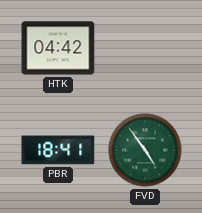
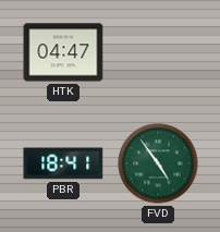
HTK: 04:42 -> 04:47
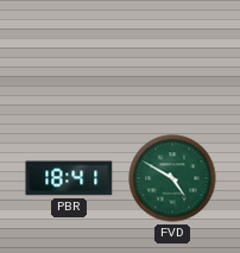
HTK: 04:47 -> none
FVD: 4:54 -> 4:50
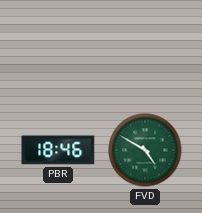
PBR: 18:41 -> 18:46
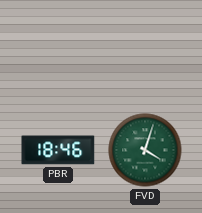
FVD: 4:50 -> 4:03
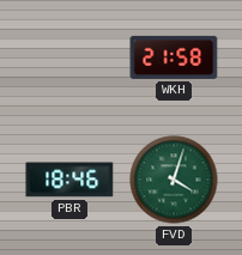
WKH: none -> 21:58
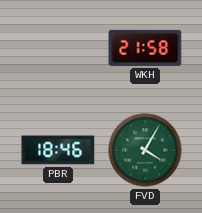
FVD: 4:03 -> 4:05
